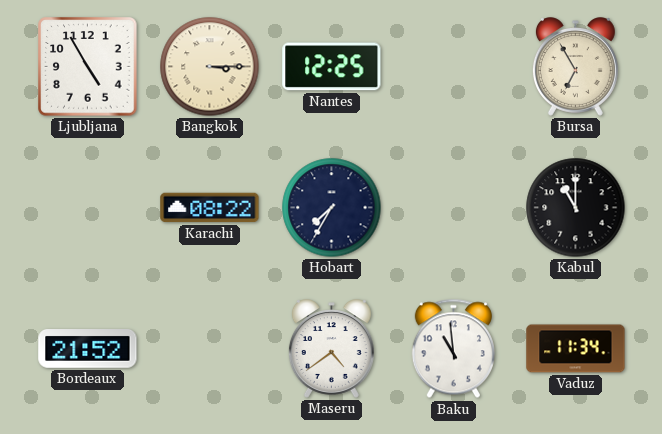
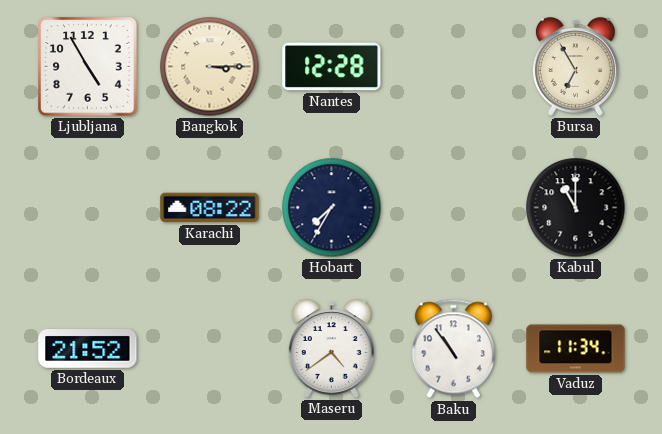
Nantes: 12:25 -> 12:28
Baku: 10:59 -> 10:54
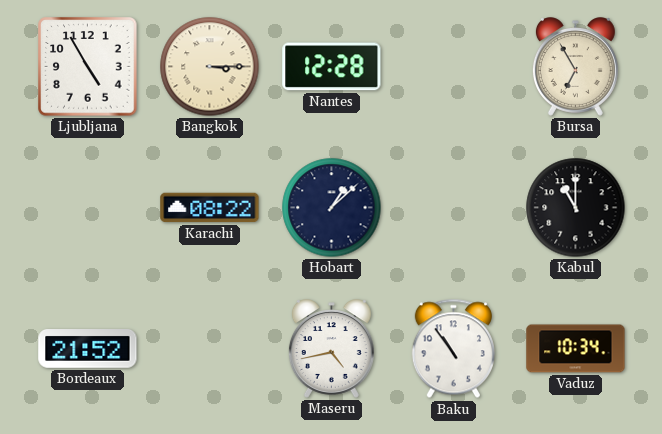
Hobart: 7:35 -> 1:08
Maseru: 4:39 -> 4:43
Vaduz: 11:34 -> 10:34
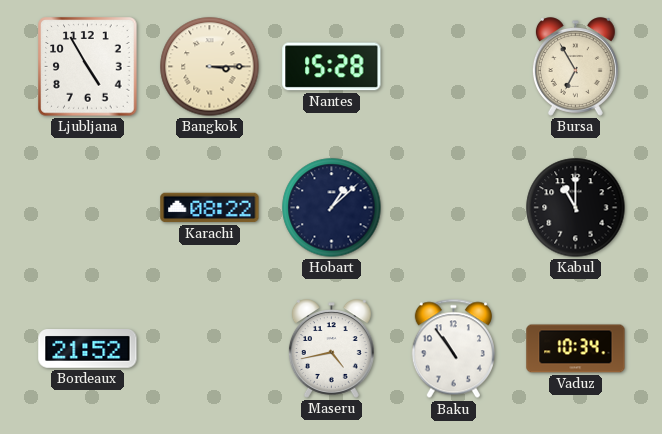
Nantes: 12:28 -> 15:28
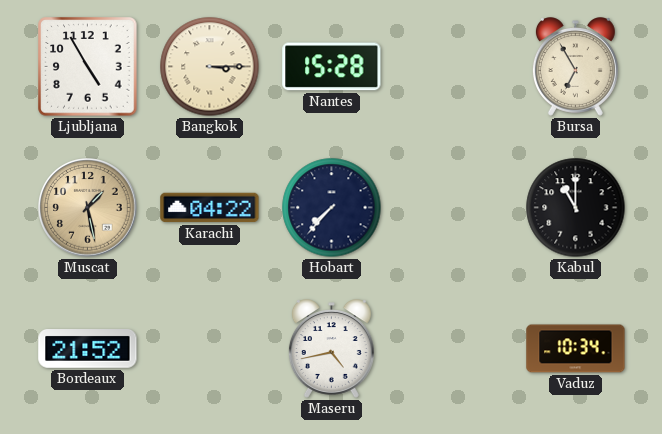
Muscat: none -> 1:28
Karachi: 08:22 -> 04:22
Hobart: 1:08 -> 7:37
Baku: 10:54 -> none
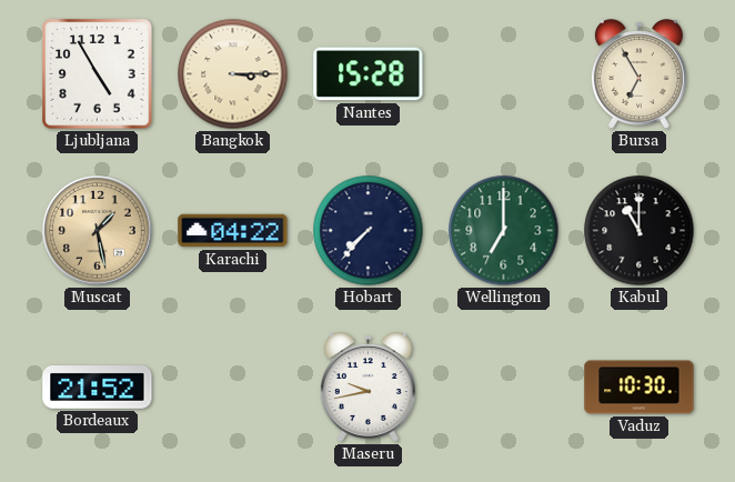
Wellington: none -> 7:00
Maseru: 4:43 -> 9:43
Vaduz: 10:34 -> 10:30
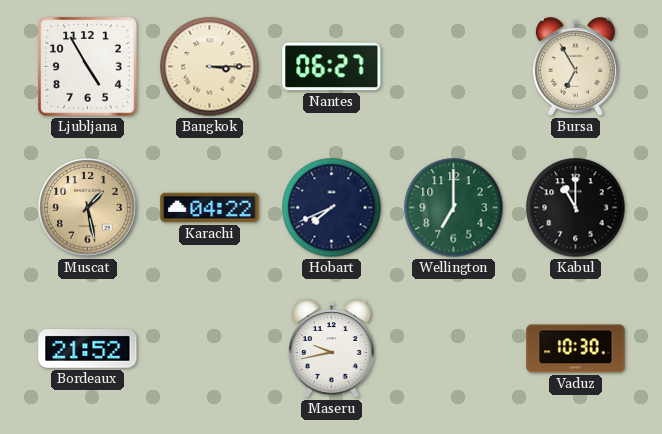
Nantes: 15:28 -> 06:27
Hobart: 7:37 -> 7:41
